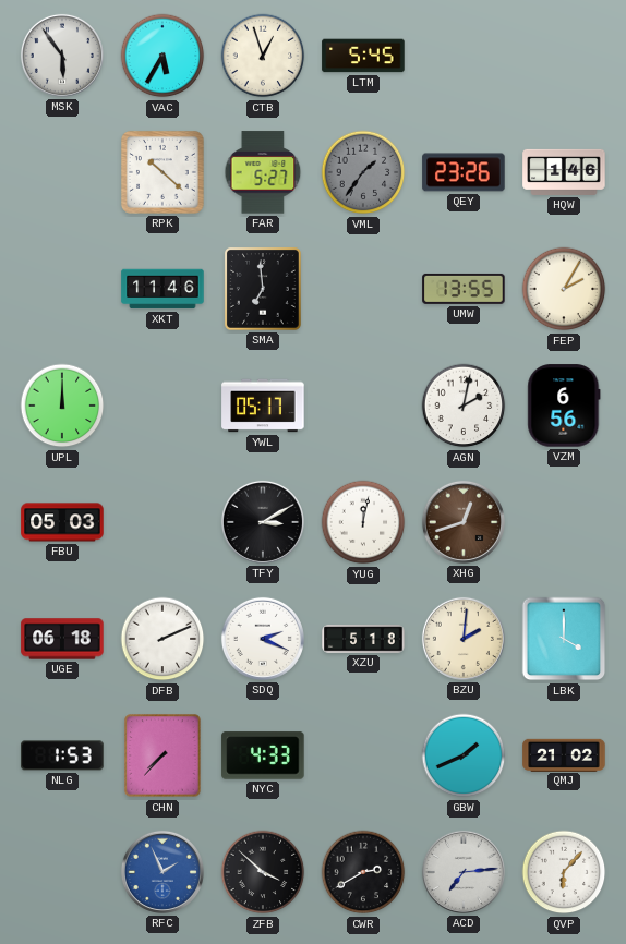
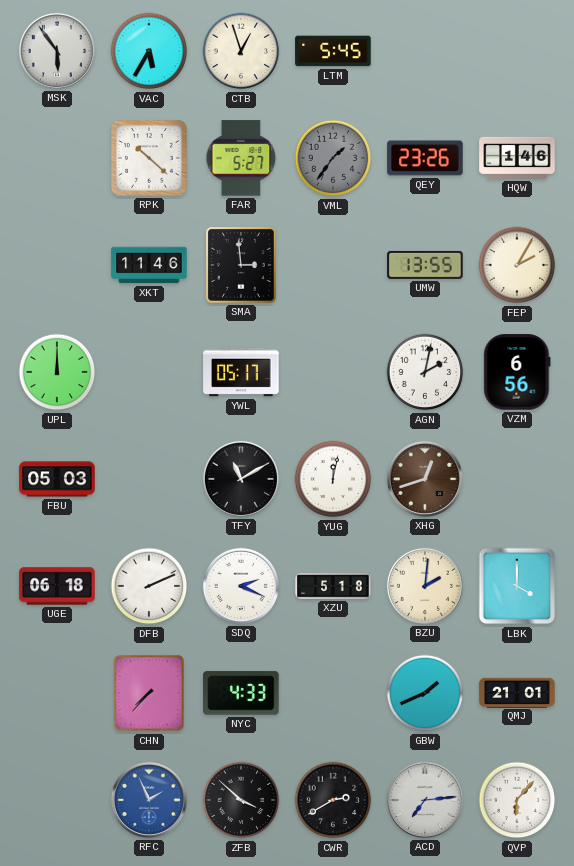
SMA: 6:59 -> 2:59
TFY: 3:10 -> 11:10
NLG: 1:53 -> none
QMJ: 21:02 -> 21:01
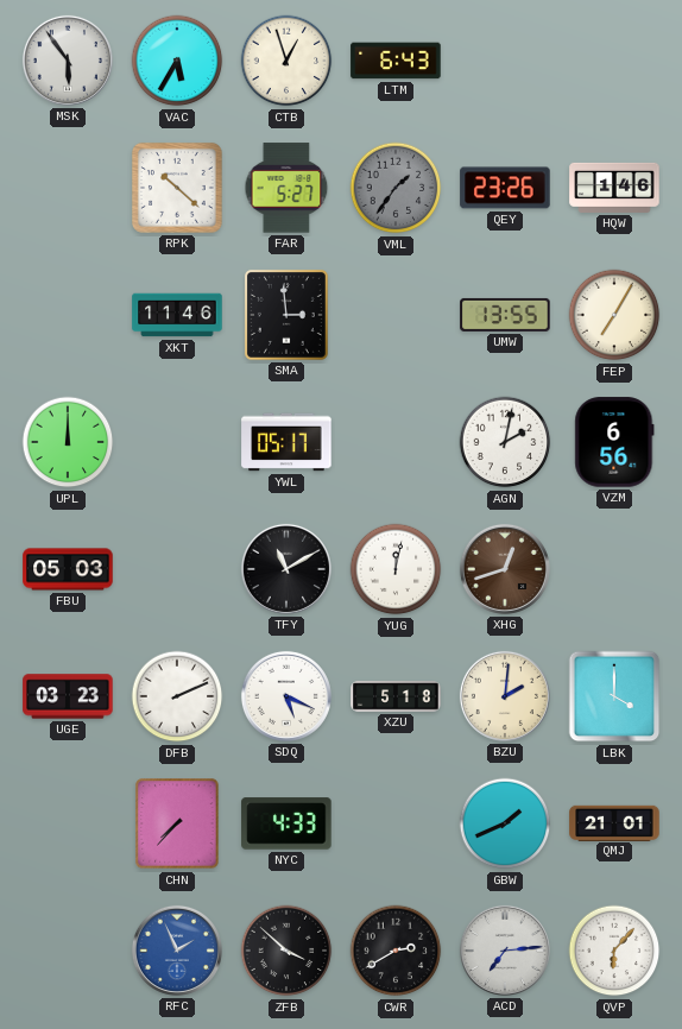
LTM: 5:45 -> 6:43
FEP: 2:05 -> 7:05
UGE: 06:18 -> 03:23
SDQ: 2:19 -> 5:19
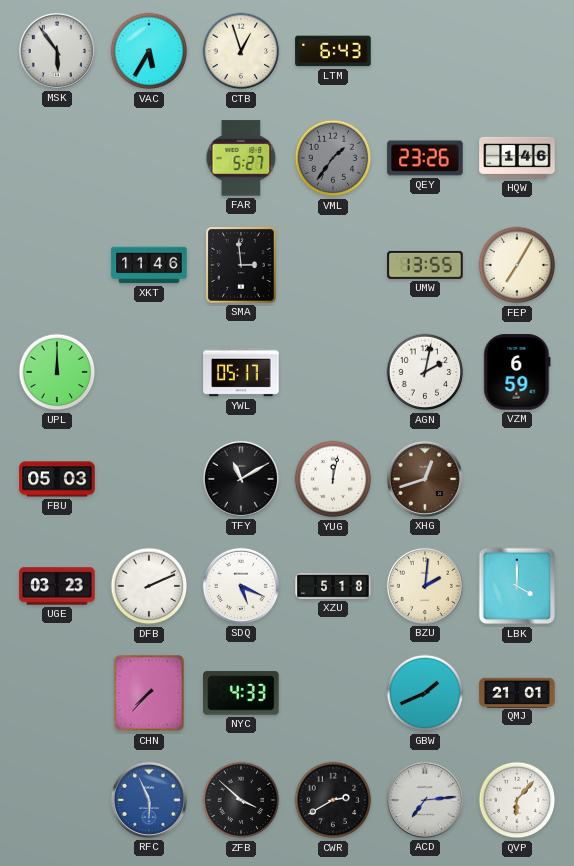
RPK: 10:22 -> none
VZM: 6:56 -> 6:59
RFC: 1:56 -> 5:56
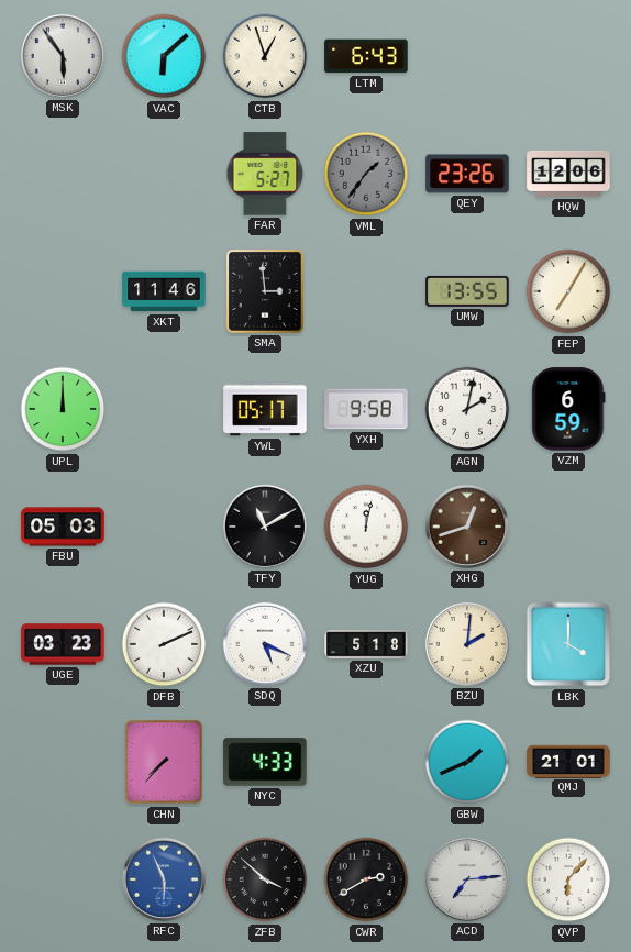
VAC: 5:35 -> 6:08
HQW: 1:46 -> 12:06
YXH: none -> 9:58
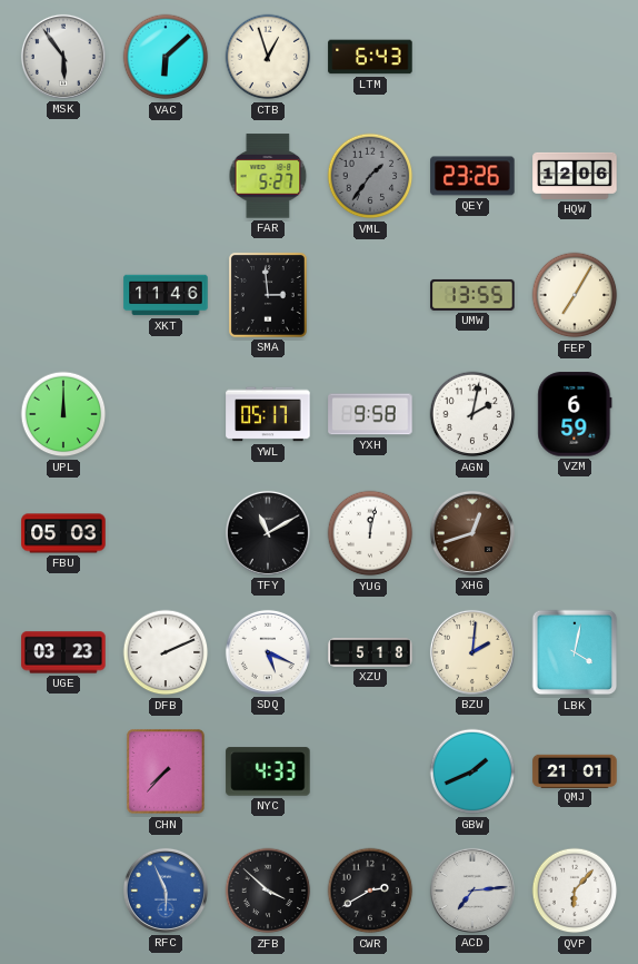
LBK: 4:00 -> 4:02
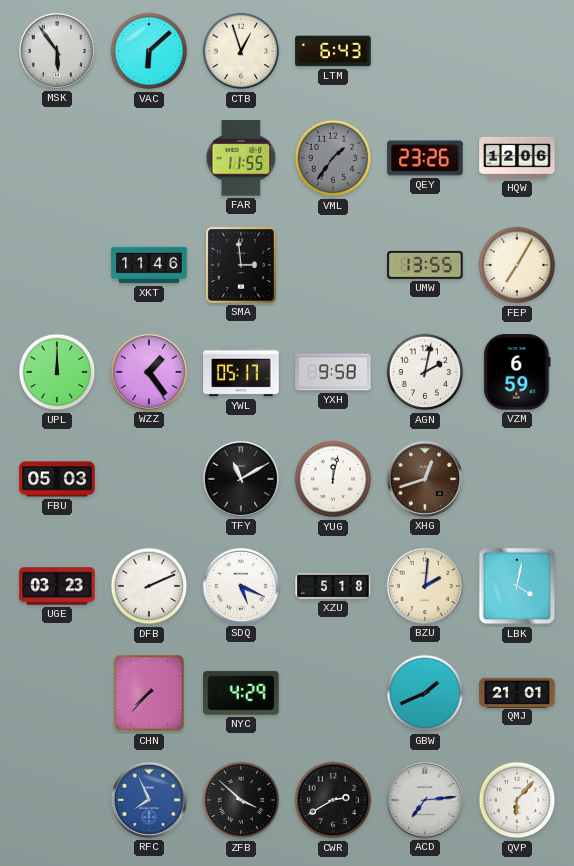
FAR: 5:27 -> 11:55
WZZ: none -> 1:24
NYC: 4:33 -> 4:29
RFC: 5:56 -> 7:56
